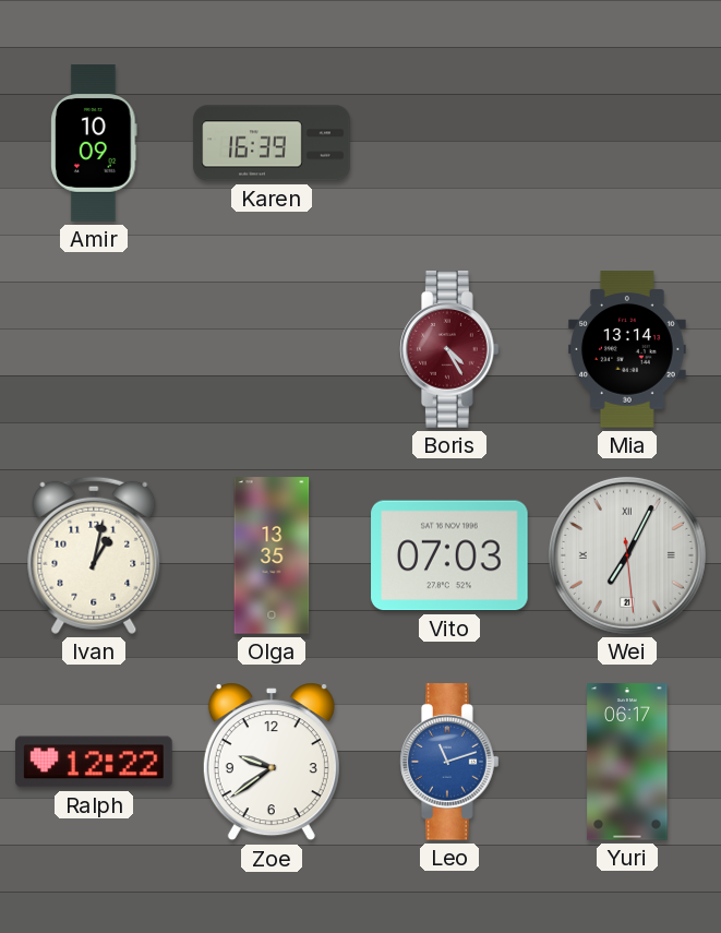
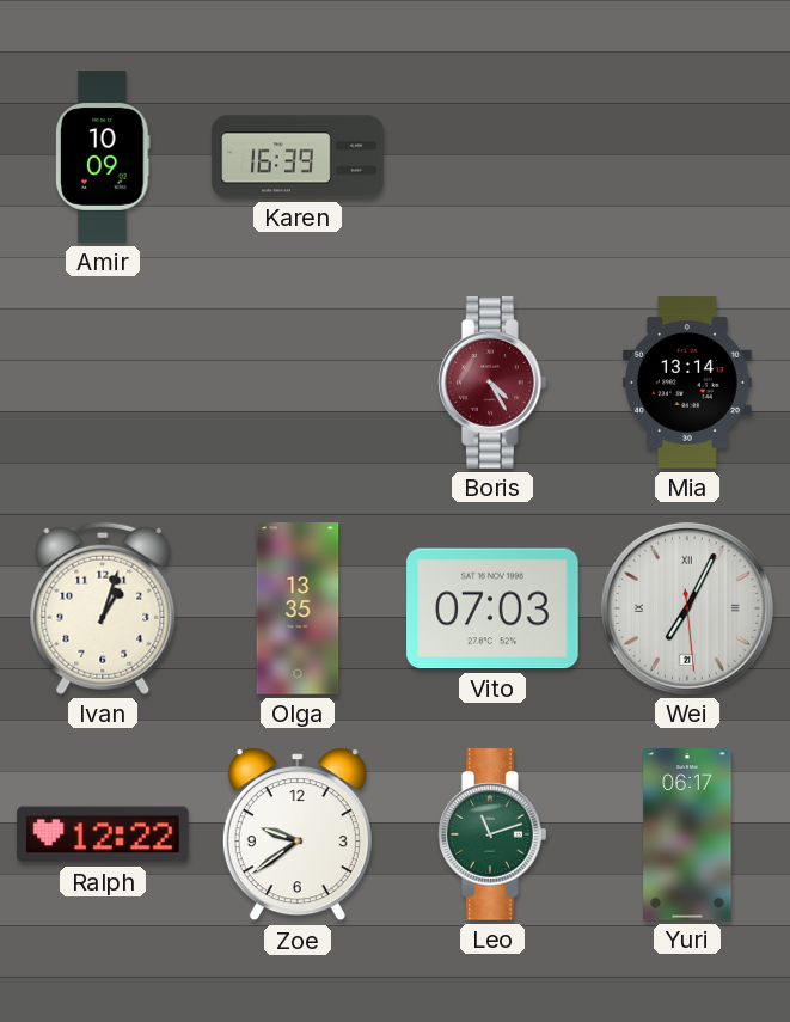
Ivan: 1:02 -> 1:03
Leo dial: blue -> green
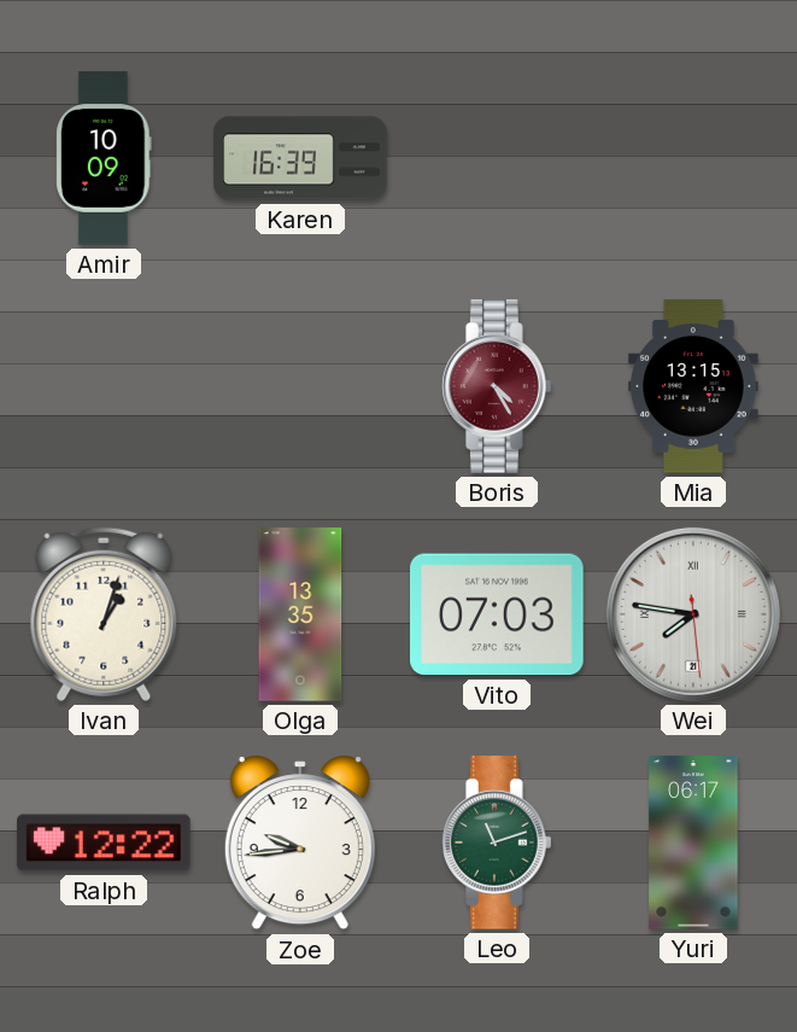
Mia: 13:14 -> 13:15
Wei: 7:04 -> 7:46
Zoe: 9:39 -> 9:44
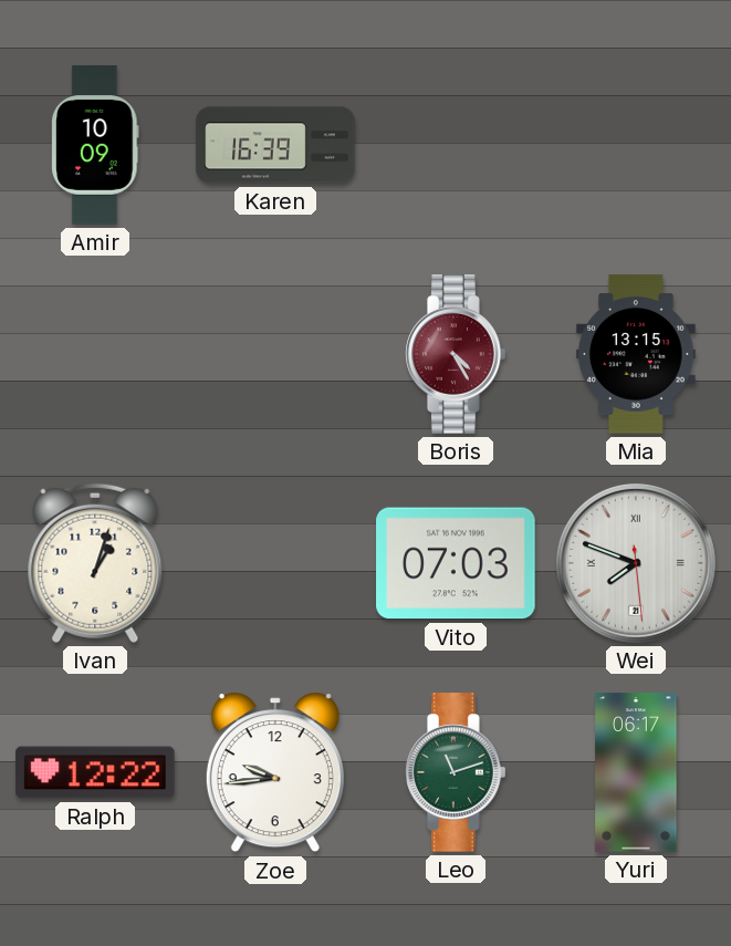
Olga: 13:35 -> none
Wei: 7:46 -> 7:48
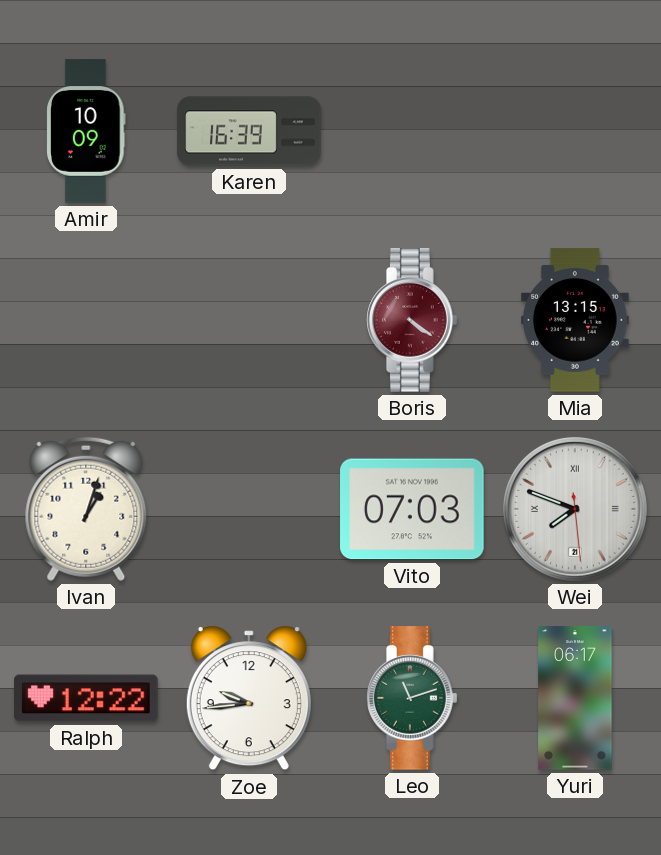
Boris: 4:25 -> 4:21
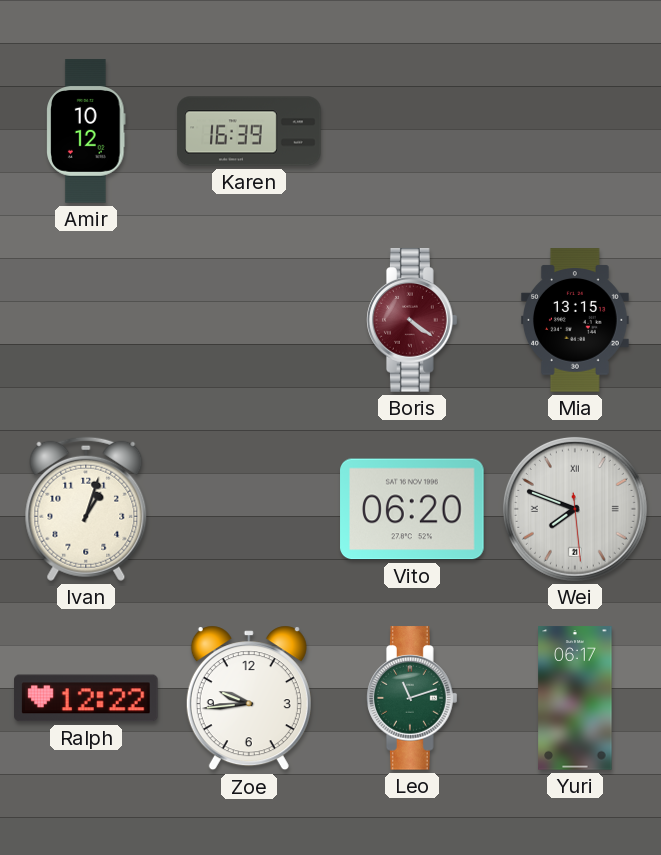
Amir: 10:09 -> 10:12
Vito: 07:03 -> 06:20
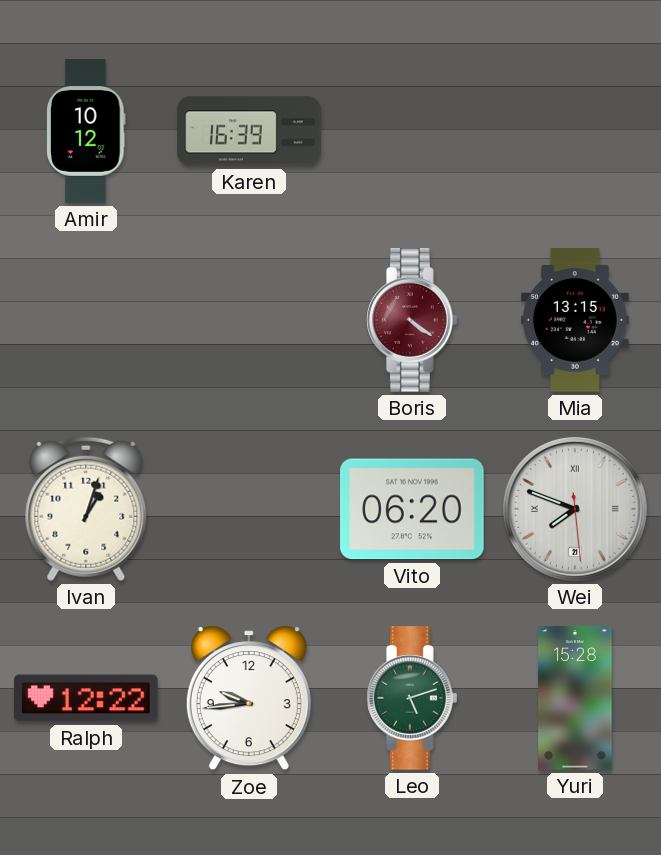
Leo: 11:12 -> 5:12
Yuri: 06:17 -> 15:28
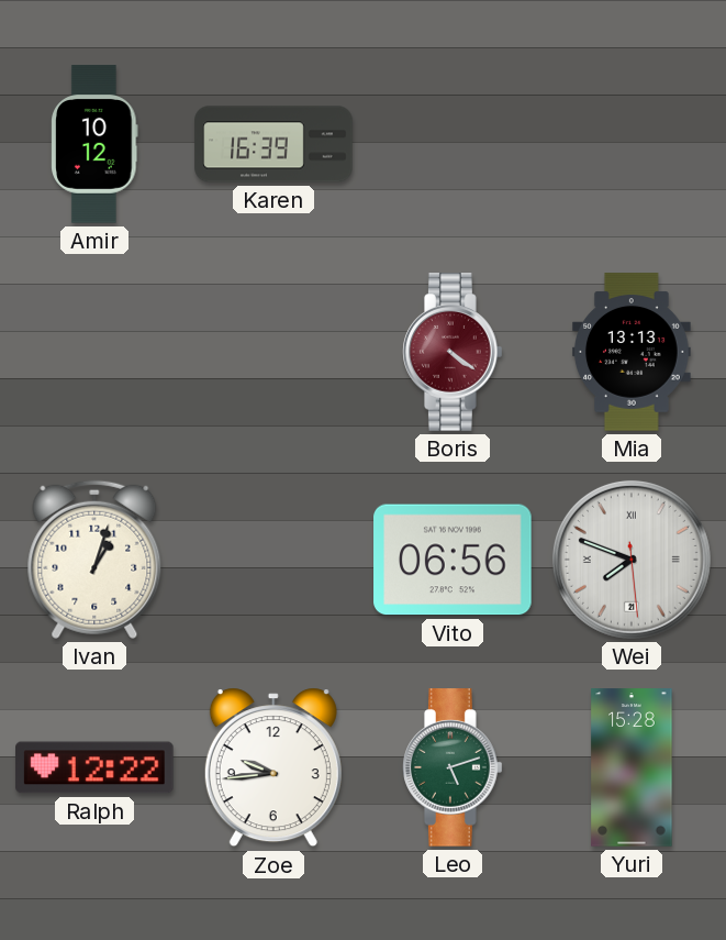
Mia: 13:15 -> 13:13
Vito: 06:20 -> 06:56
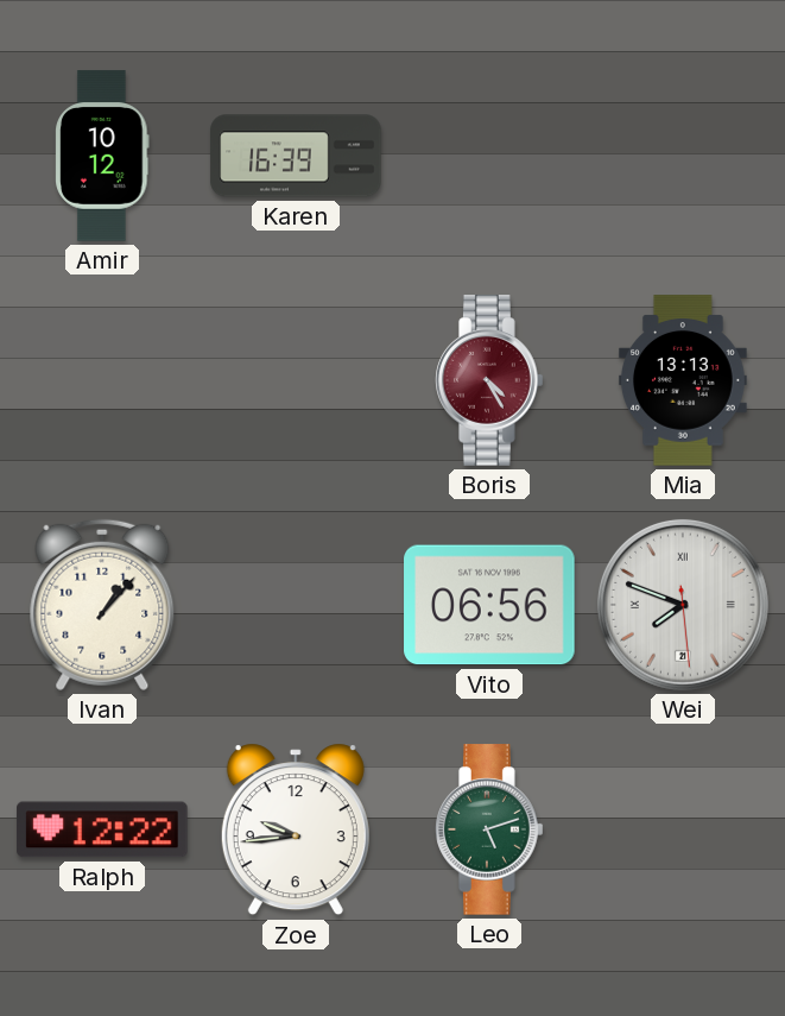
Boris: 4:21 -> 4:25
Ivan: 1:03 -> 1:07
Yuri: 15:28 -> none
